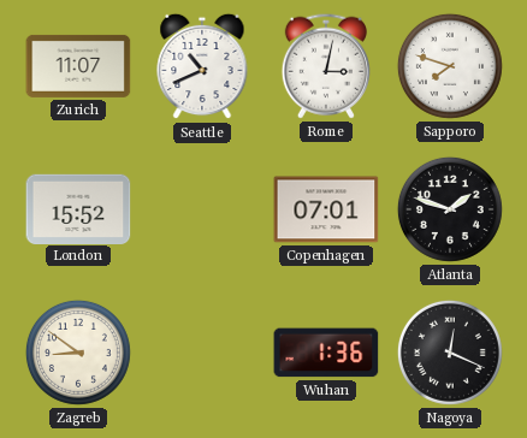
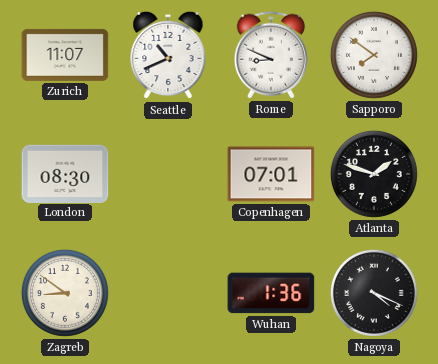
Rome: 3:02 -> 8:49
Sapporo: 7:48 -> 7:51
London: 15:52 -> 08:30
Nagoya: 12:19 -> 4:19
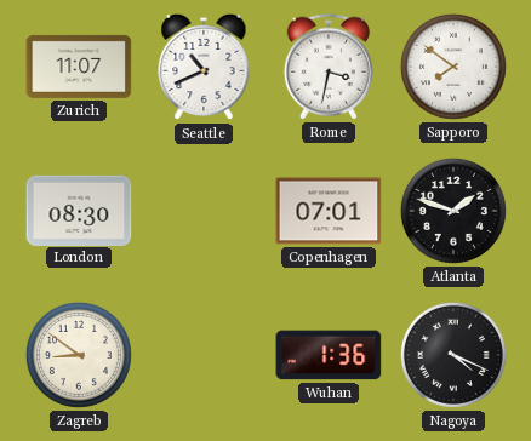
Rome: 8:49 -> 3:32
